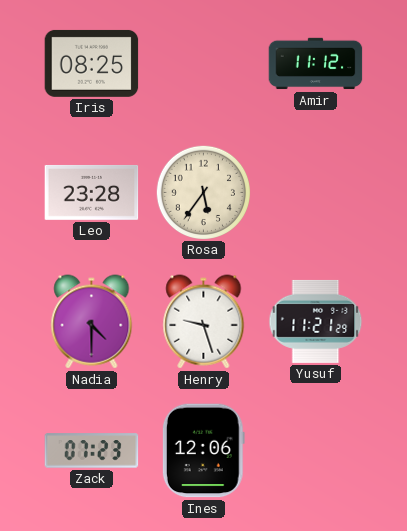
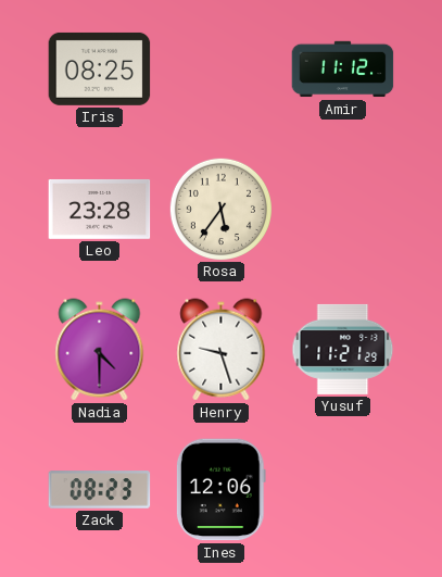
Zack: 07:23 -> 08:23
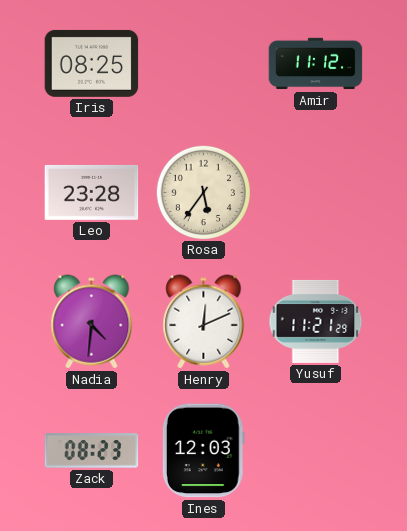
Nadia: 4:30 -> 4:31
Henry: 9:27 -> 12:11
Ines: 12:06 -> 12:03
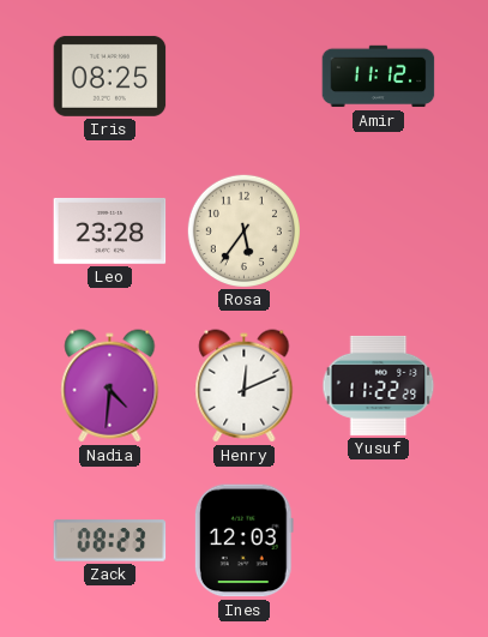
Yusuf: 11:21 -> 11:22
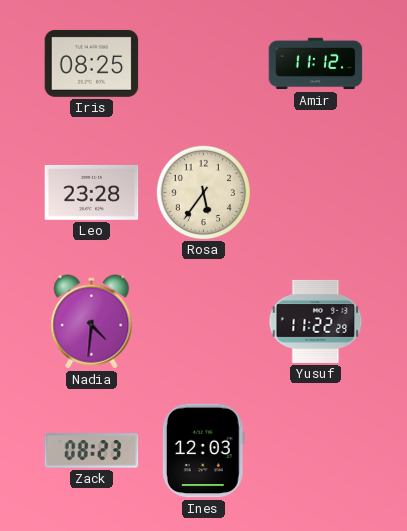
Henry: 12:11 -> none
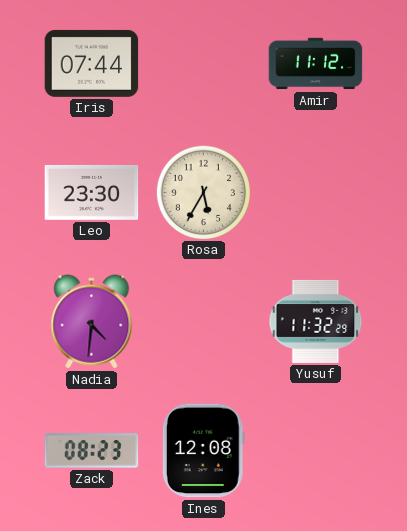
Iris: 08:25 -> 07:44
Leo: 23:28 -> 23:30
Rosa: 5:36 -> 5:35
Yusuf: 11:22 -> 11:32
Ines: 12:03 -> 12:08
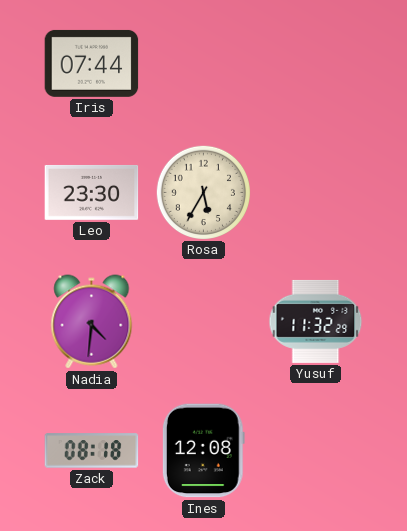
Amir: 11:12 -> none
Zack: 08:23 -> 08:18
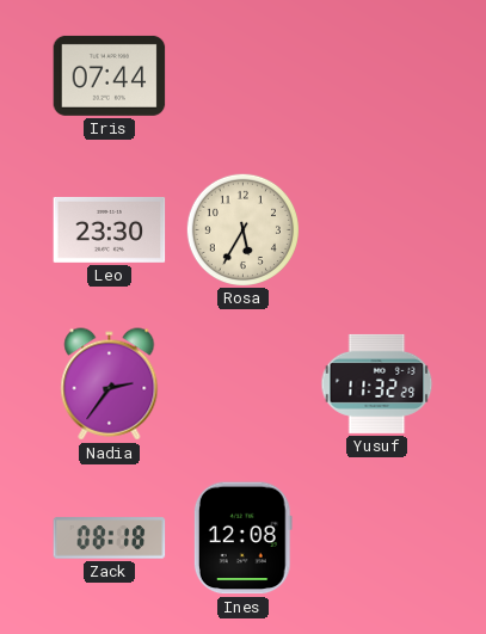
Nadia: 4:31 -> 2:36
